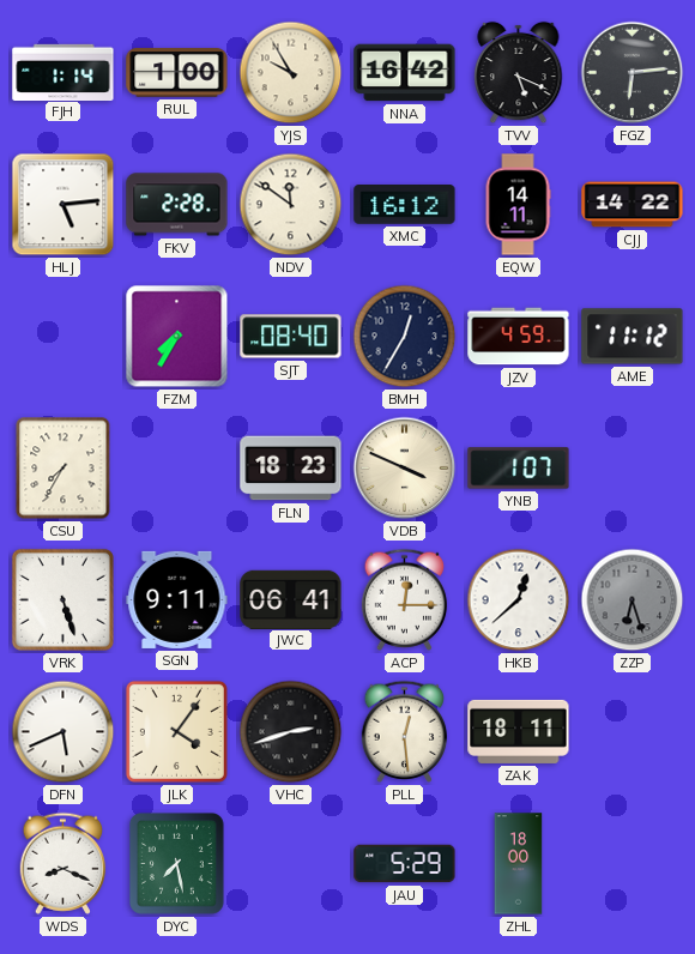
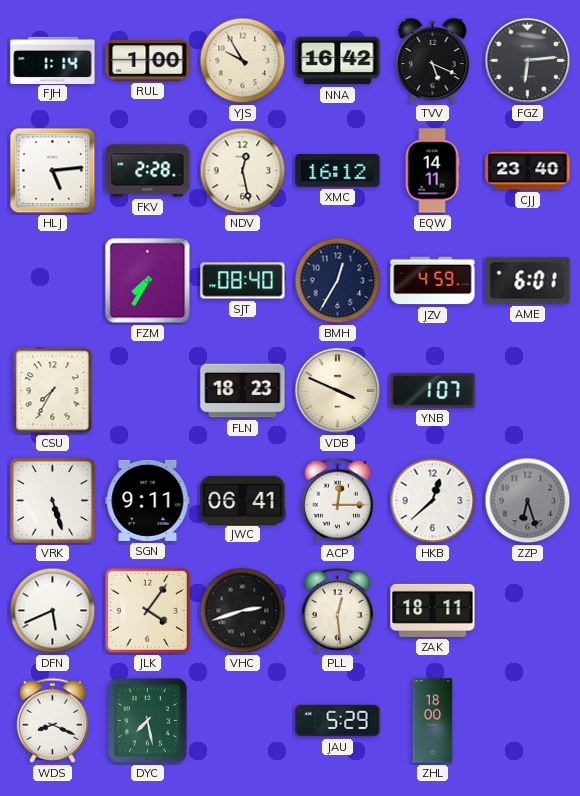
NDV: 11:51 -> 12:28
CJJ: 14:22 -> 23:40
AME: 11:12 -> 6:01
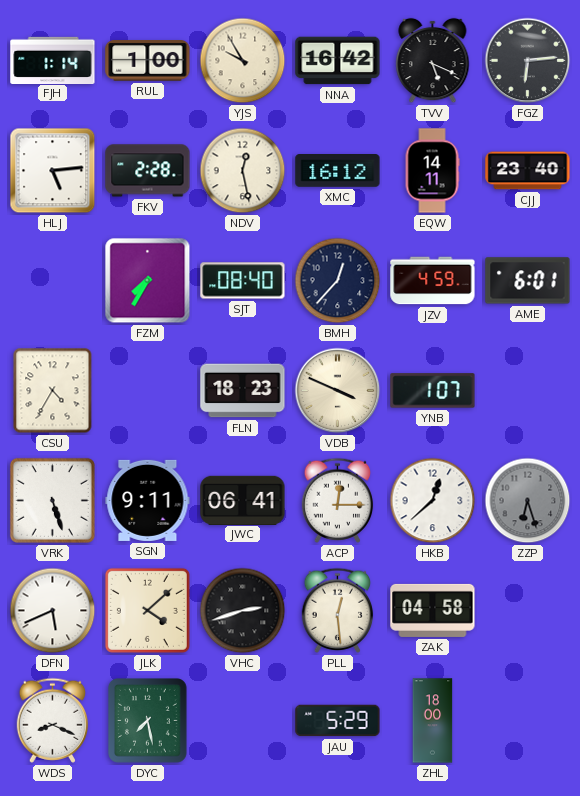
BMH: 12:35 -> 12:37
CSU: 7:35 -> 4:35
JLK: 4:06 -> 4:08
ZAK: 18:11 -> 04:58
